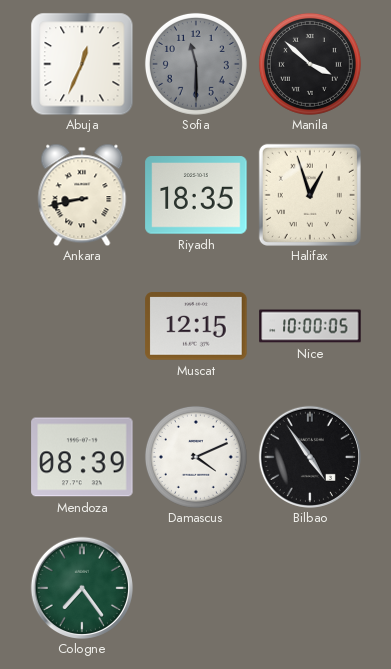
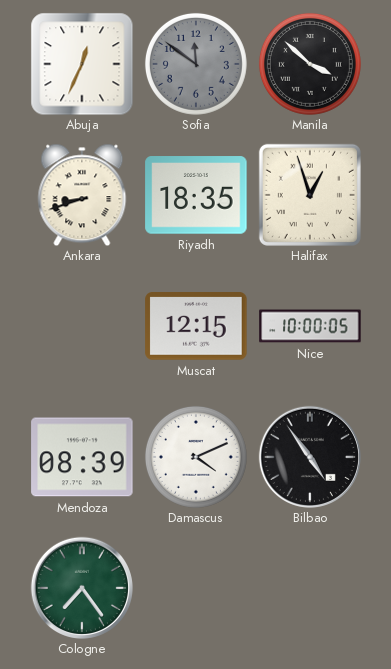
Sofia: 11:30 -> 11:51
Ankara: 8:43 -> 8:42
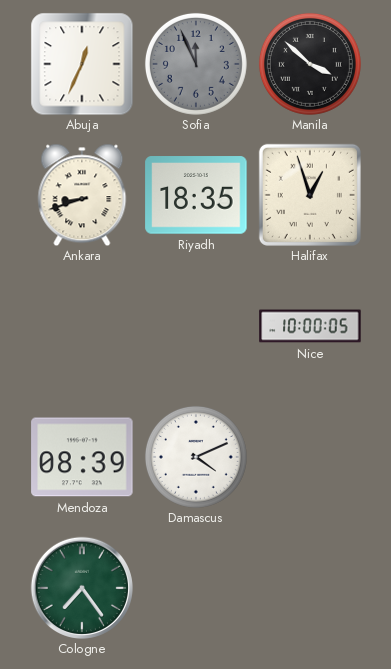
Sofia: 11:51 -> 11:56
Muscat: 12:15 -> none
Bilbao: 4:54 -> none
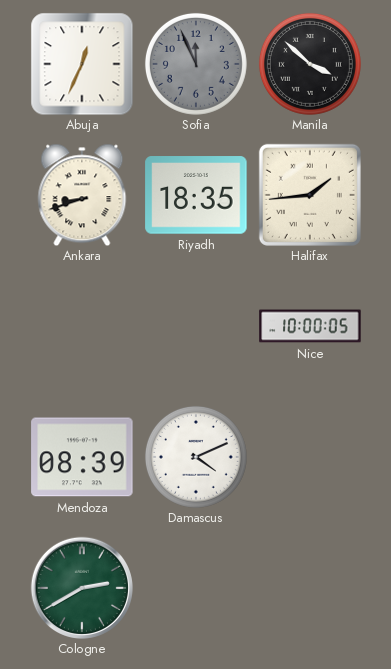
Halifax: 12:57 -> 1:44
Cologne: 7:24 -> 2:40
